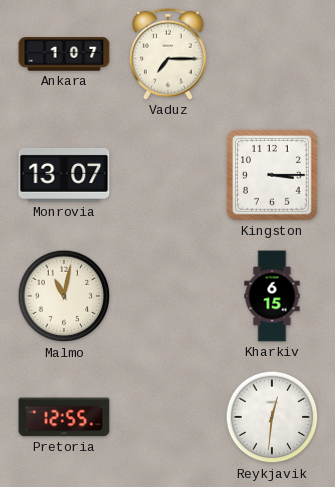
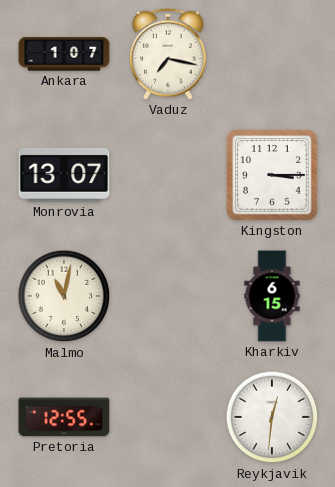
Vaduz: 7:15 -> 7:17
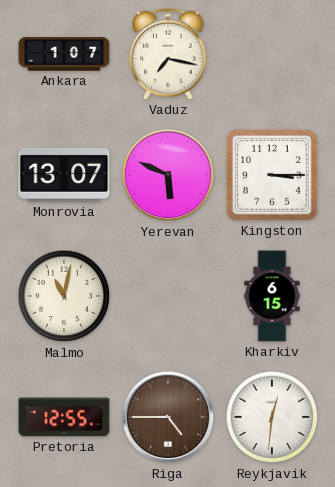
Yerevan: none -> 5:49
Riga: none -> 4:45
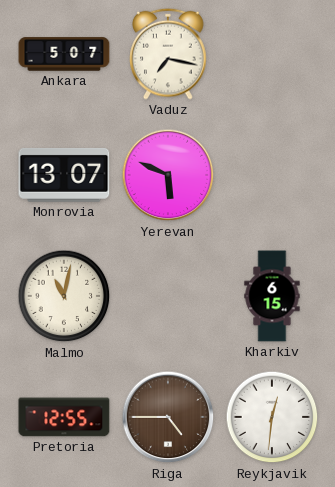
Ankara: 1:07 -> 5:07
Kingston: 3:15 -> none
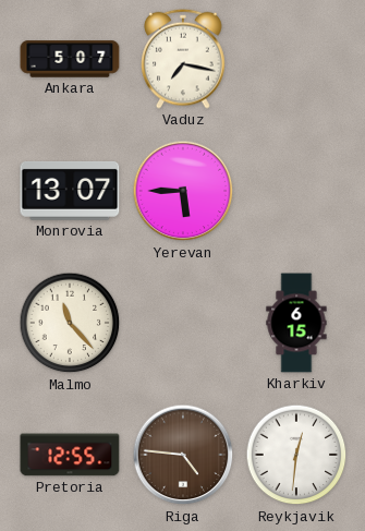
Yerevan: 5:49 -> 5:45
Malmo: 11:02 -> 11:23
Riga: 4:45 -> 4:46
